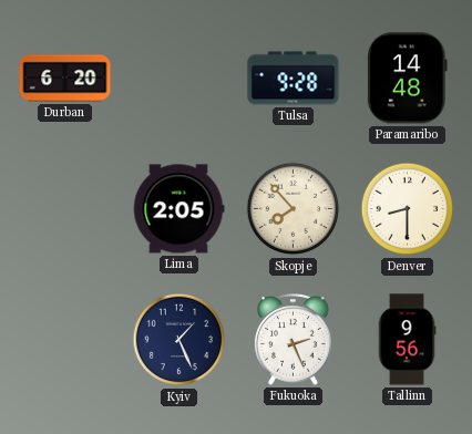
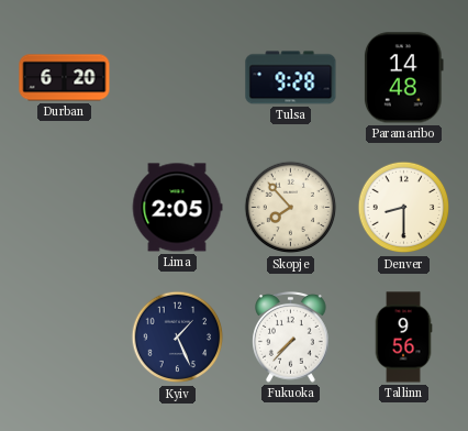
Fukuoka: 2:26 -> 7:37
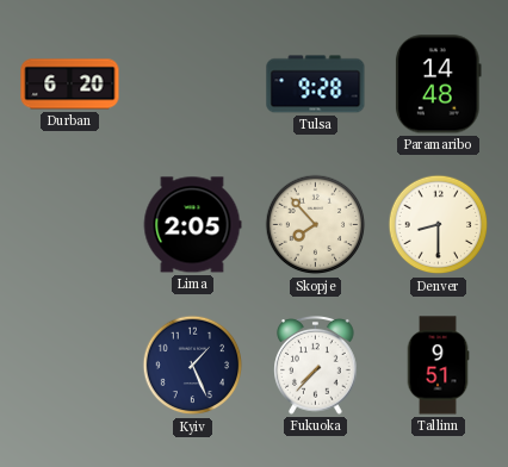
Tallinn: 9:56 -> 9:51
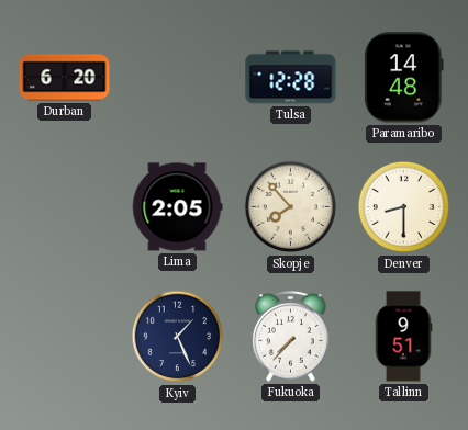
Tulsa: 9:28 -> 12:28
